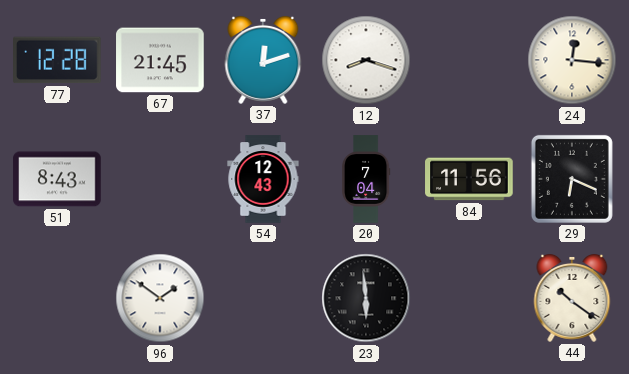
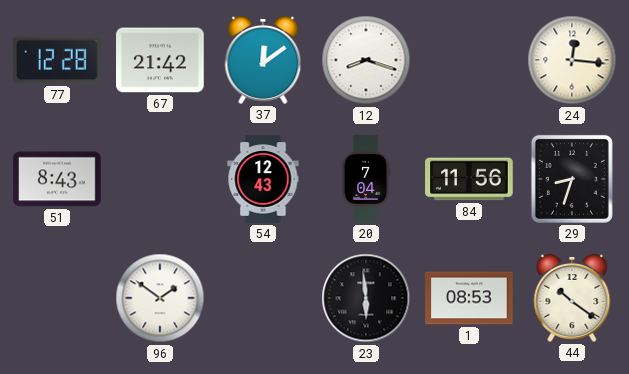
67: 21:45 -> 21:42
37: 12:12 -> 12:09
29: 6:19 -> 8:33
1: none -> 08:53
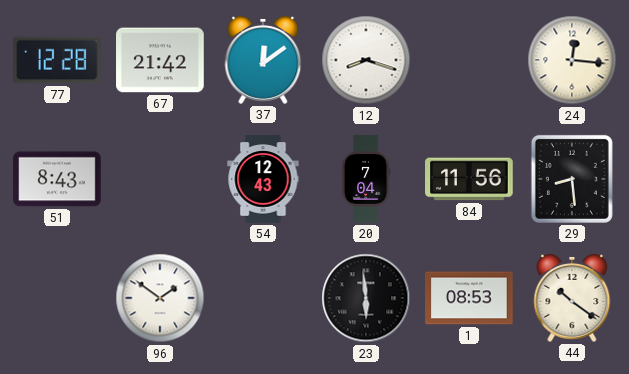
29: 8:33 -> 8:29
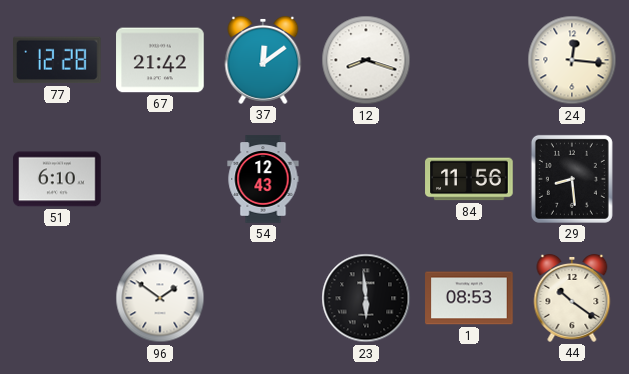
51: 8:43 -> 6:10
20: 7:04 -> none
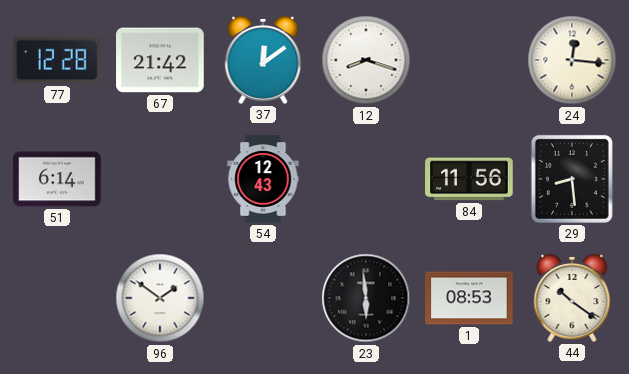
51: 6:10 -> 6:14
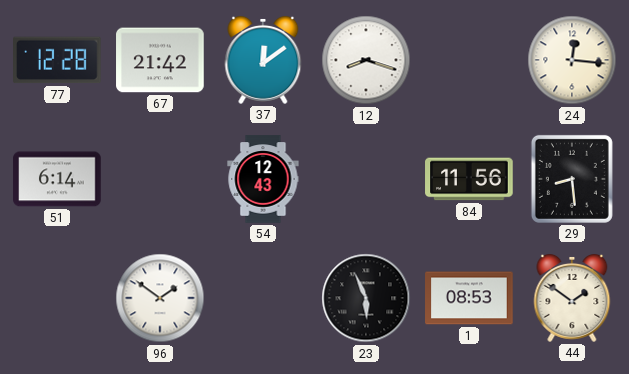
23: 5:59 -> 5:56
44: 10:21 -> 1:51
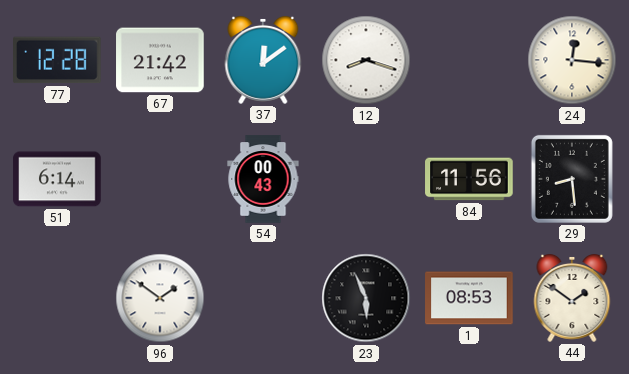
54: 12:43 -> 00:43
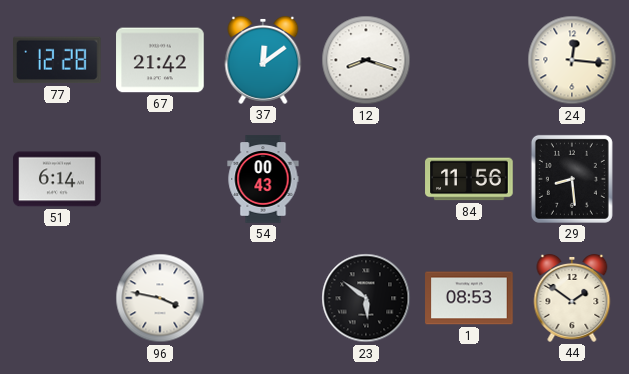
96: 1:51 -> 3:47
23: 5:56 -> 5:51
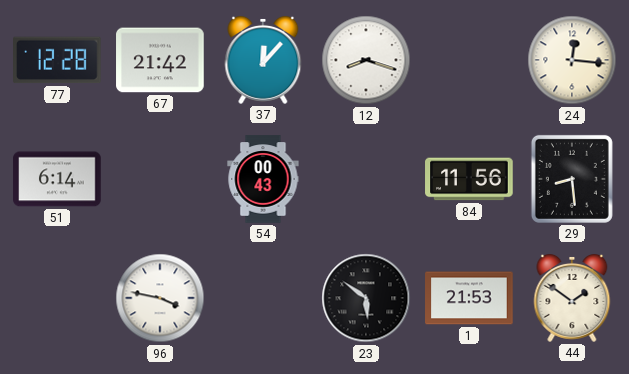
37: 12:09 -> 12:07
1: 08:53 -> 21:53
